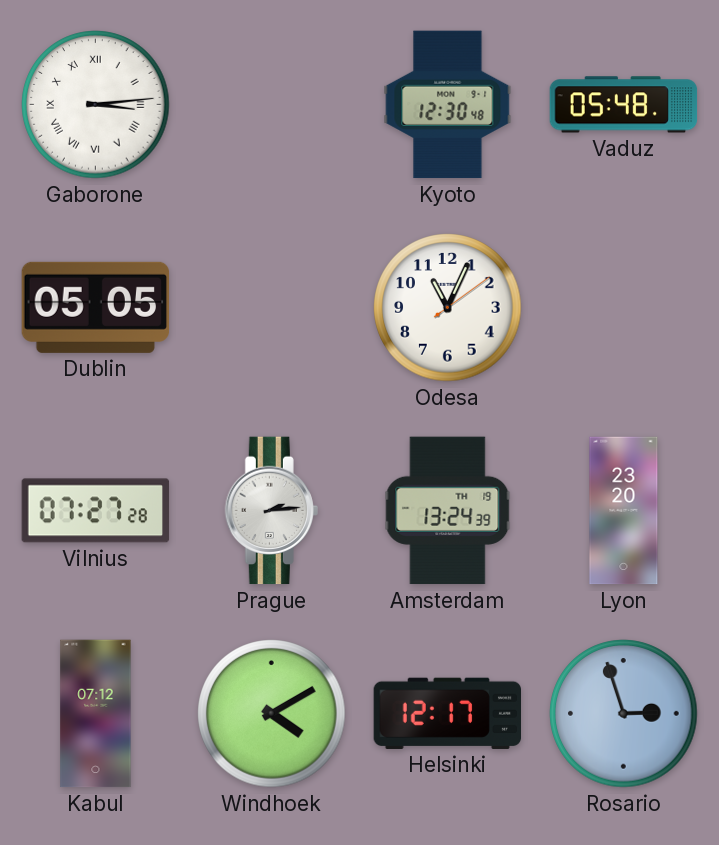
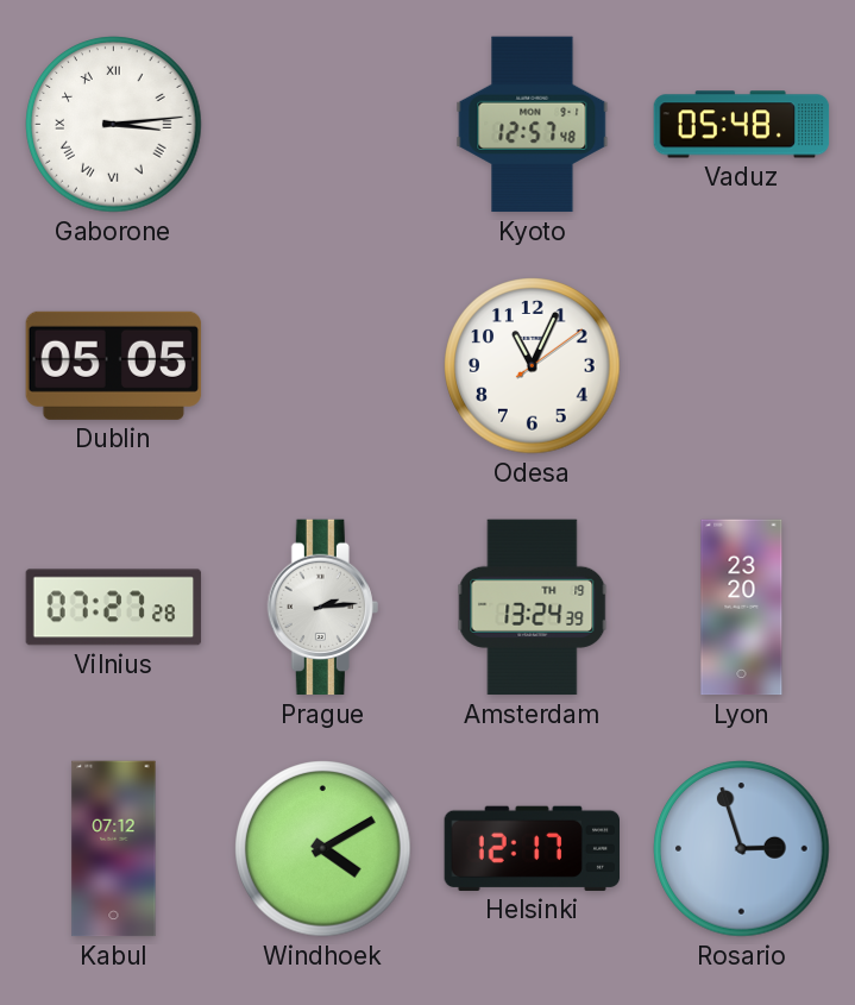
Kyoto: 12:30 -> 12:57
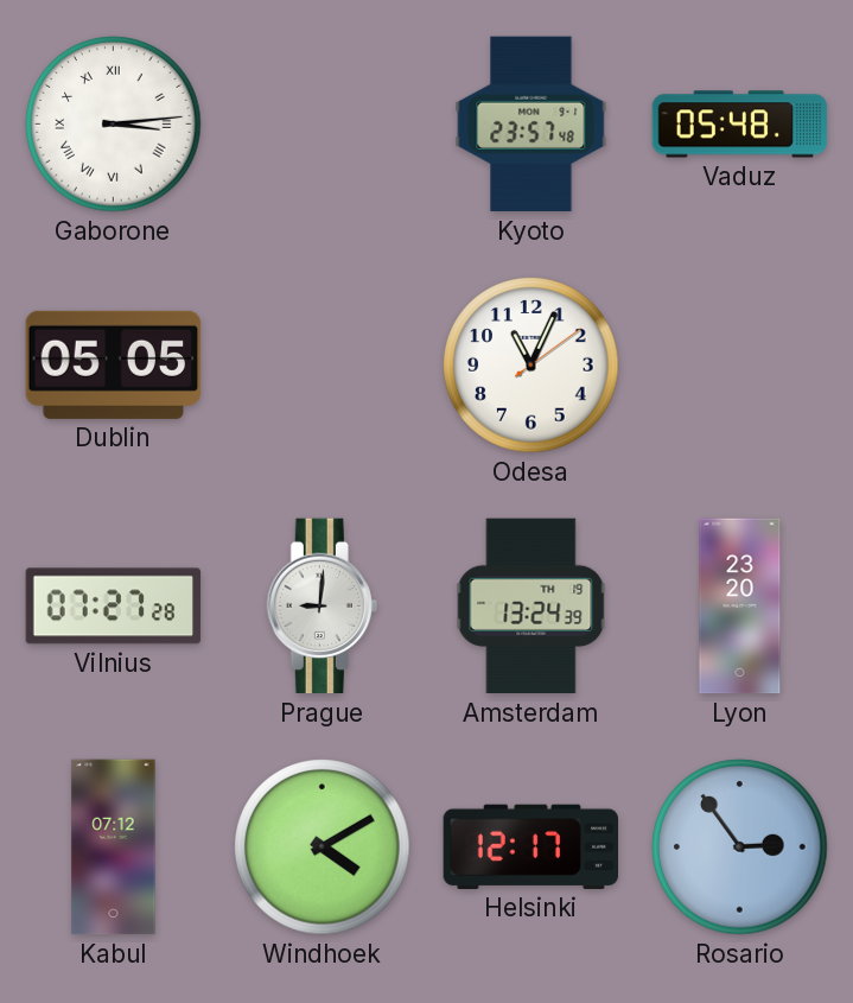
Kyoto: 12:57 -> 23:57
Prague: 2:14 -> 9:01
Rosario: 2:57 -> 2:54
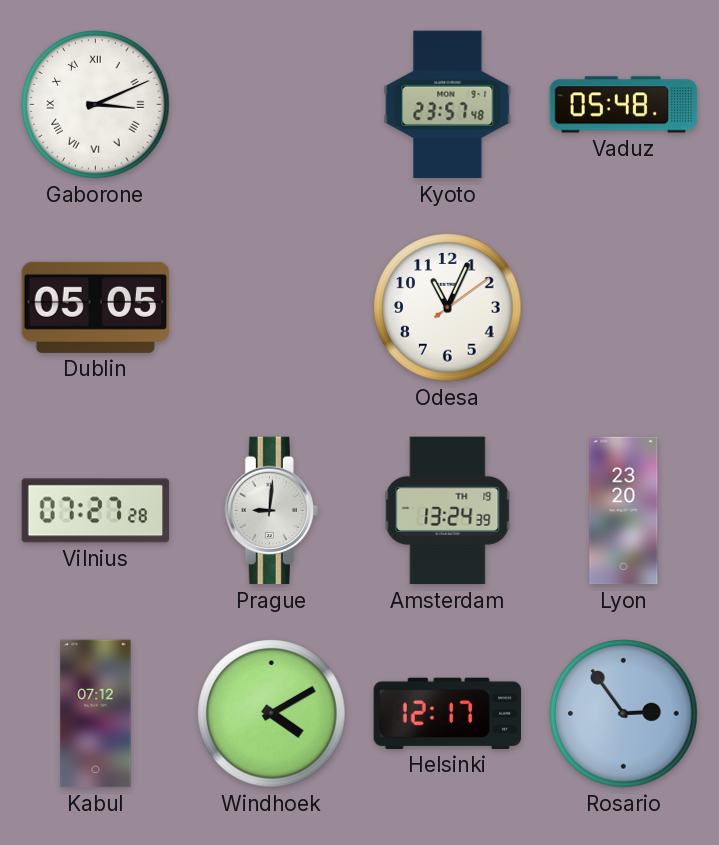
Gaborone: 3:14 -> 3:11
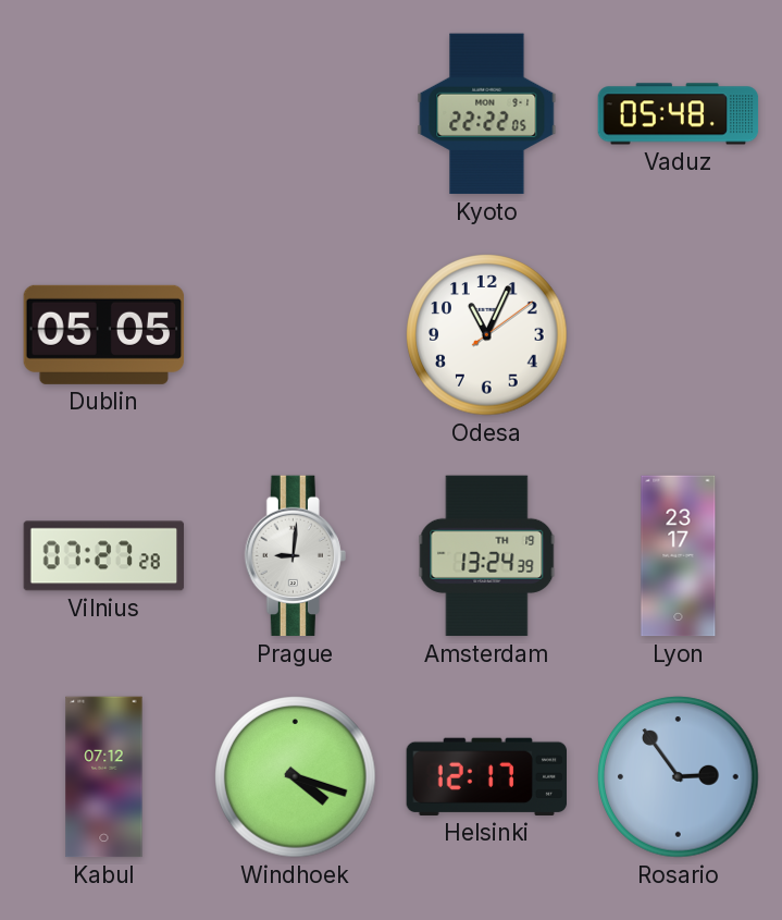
Gaborone: 3:11 -> none
Kyoto: 23:57 -> 22:22
Lyon: 23:20 -> 23:17
Windhoek: 4:10 -> 4:18
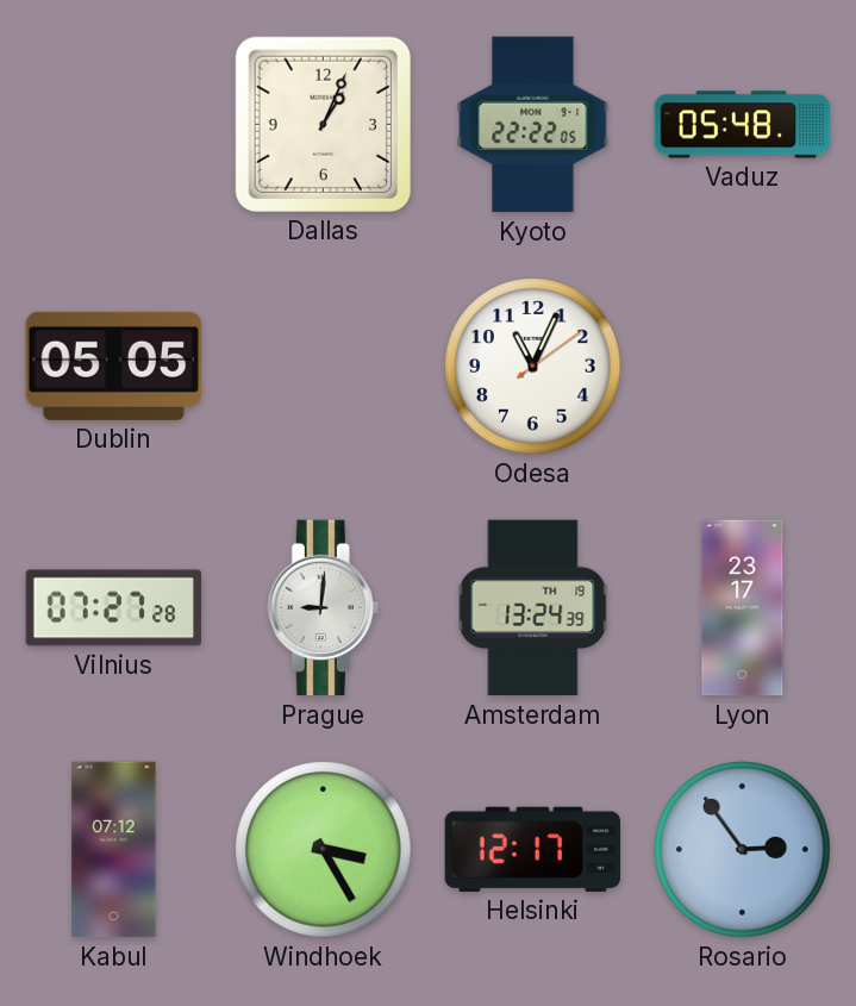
Dallas: none -> 1:04
Windhoek: 4:18 -> 3:25
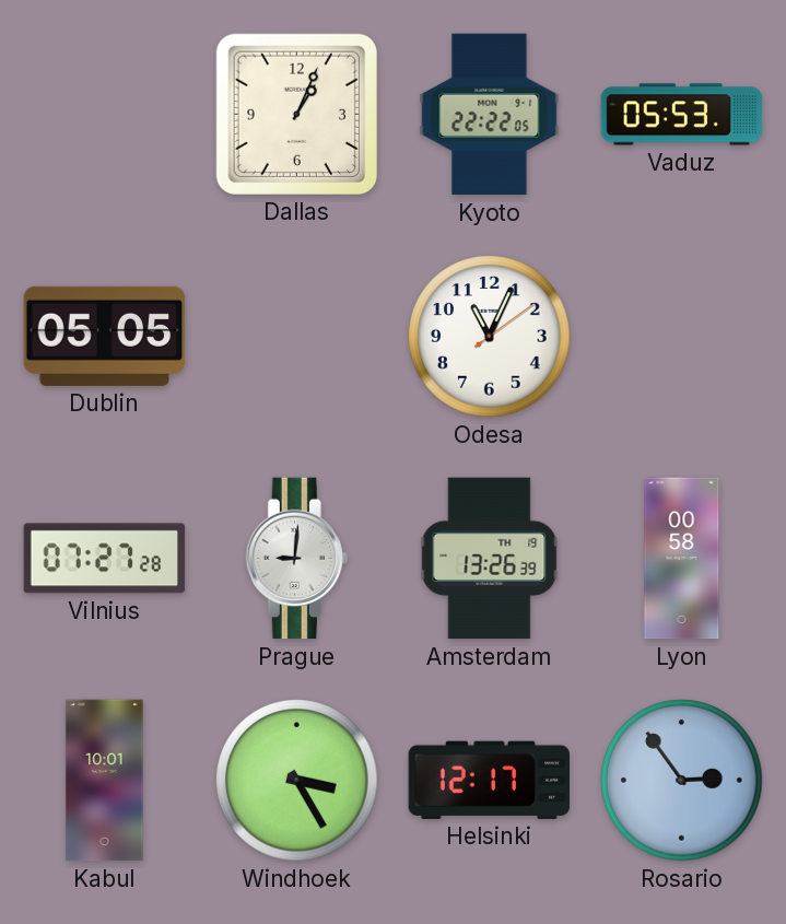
Vaduz: 05:48 -> 05:53
Amsterdam: 13:24 -> 13:26
Lyon: 23:17 -> 00:58
Kabul: 07:12 -> 10:01
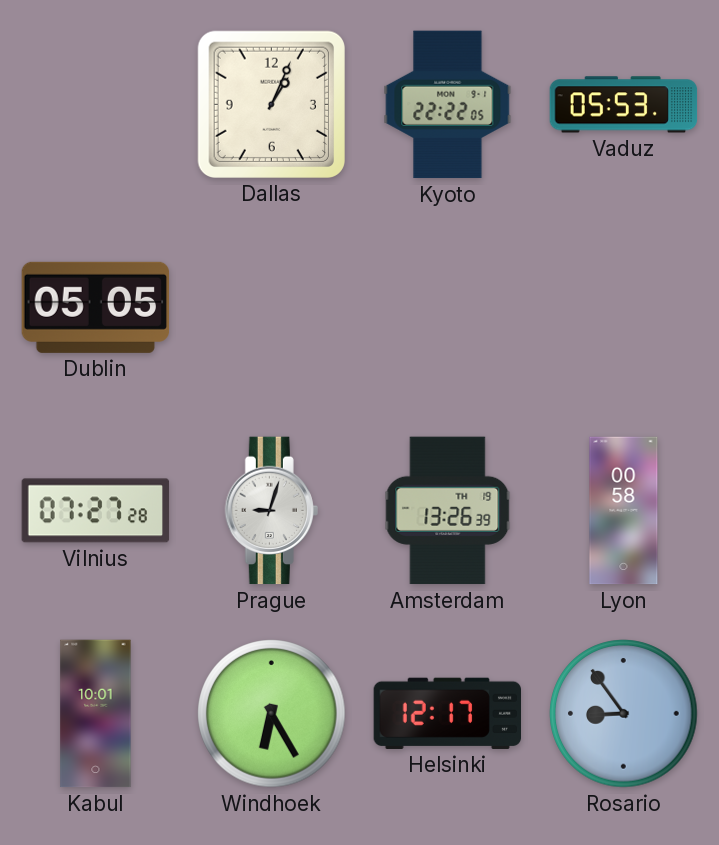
Odesa: 11:04 -> none
Prague: 9:01 -> 9:03
Windhoek: 3:25 -> 6:25
Rosario: 2:54 -> 8:54
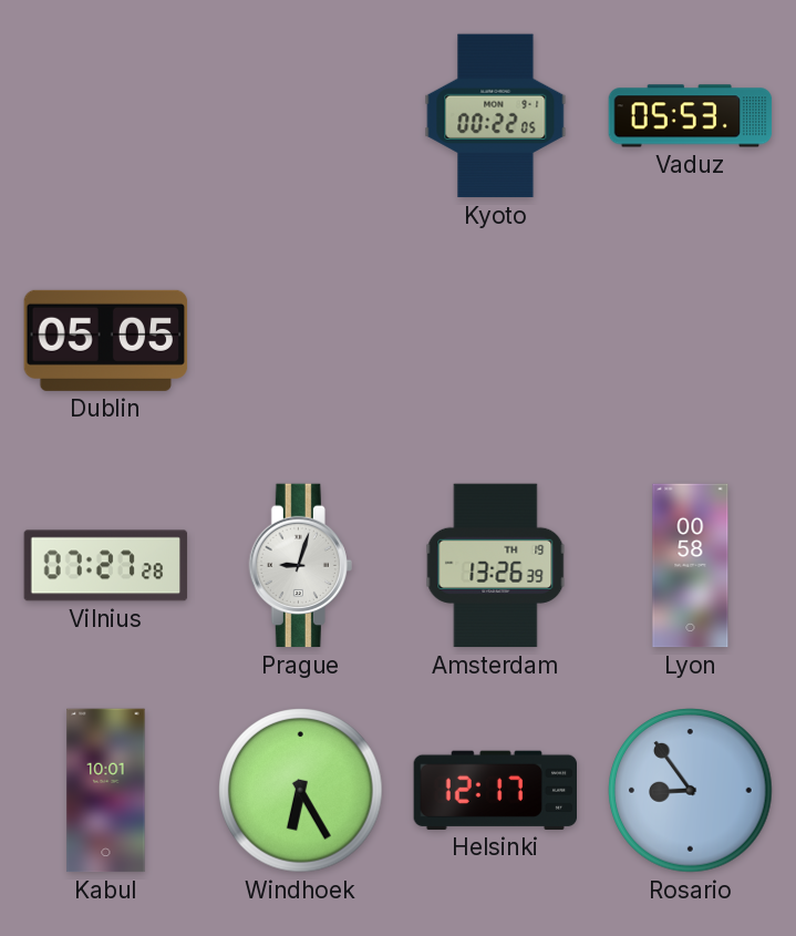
Dallas: 1:04 -> none
Kyoto: 22:22 -> 00:22
